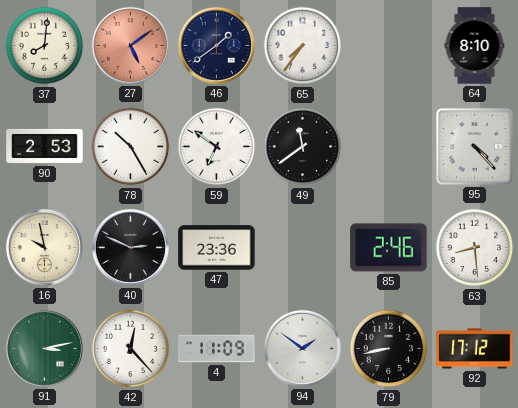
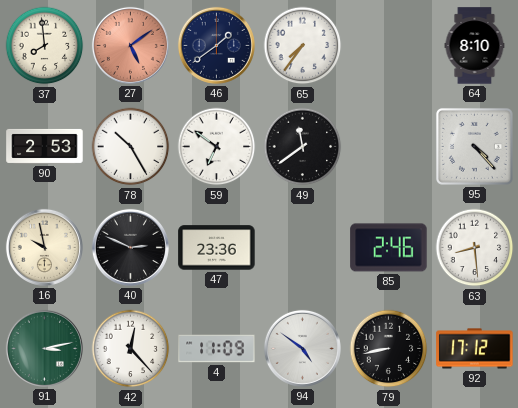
37: 8:01 -> 7:59
94: 1:51 -> 4:51
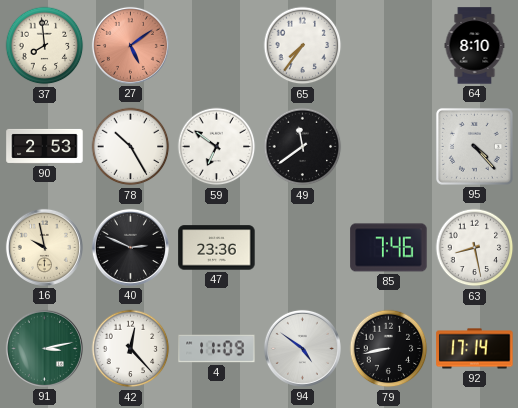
46: 1:39 -> none
85: 2:46 -> 7:46
63: 8:29 -> 8:28
92: 17:12 -> 17:14
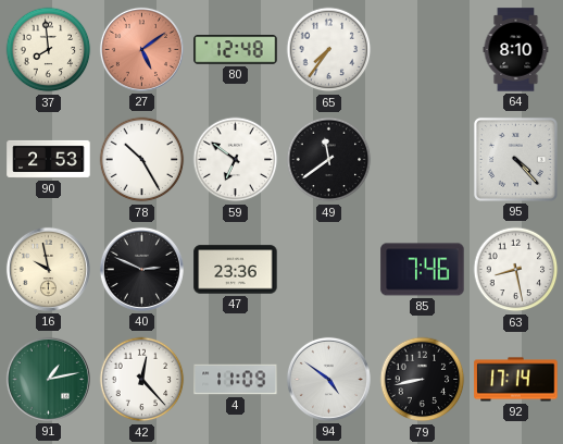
80: none -> 12:48
91: 3:13 -> 1:13
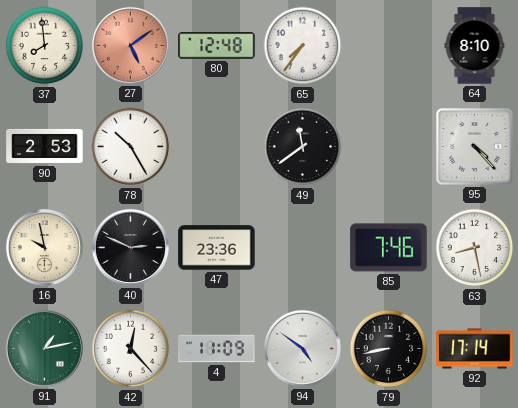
59: 6:51 -> none
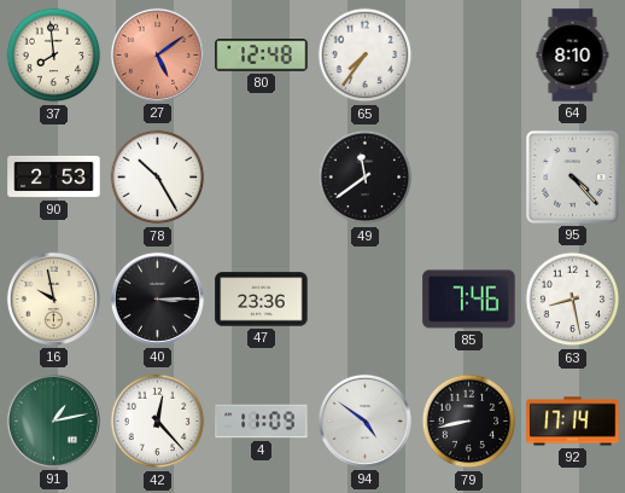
40: 2:49 -> 3:15
